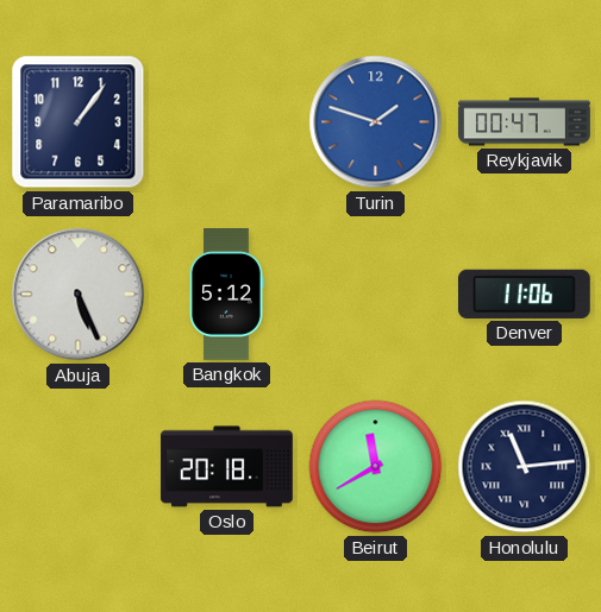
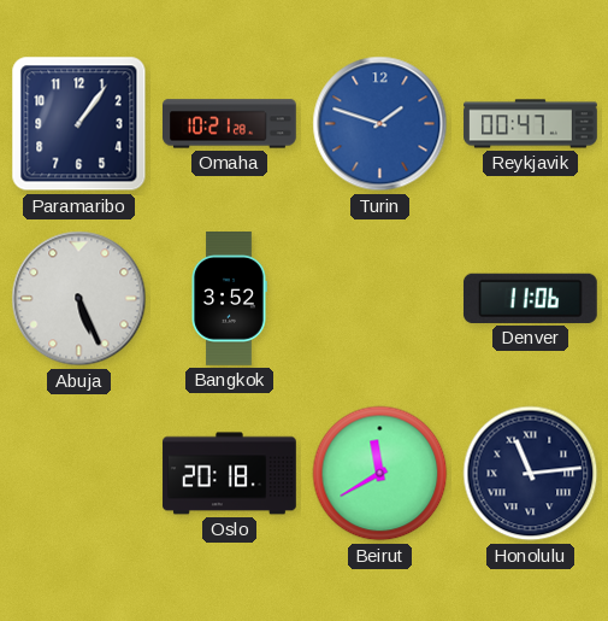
Omaha: none -> 10:21
Bangkok: 5:12 -> 3:52
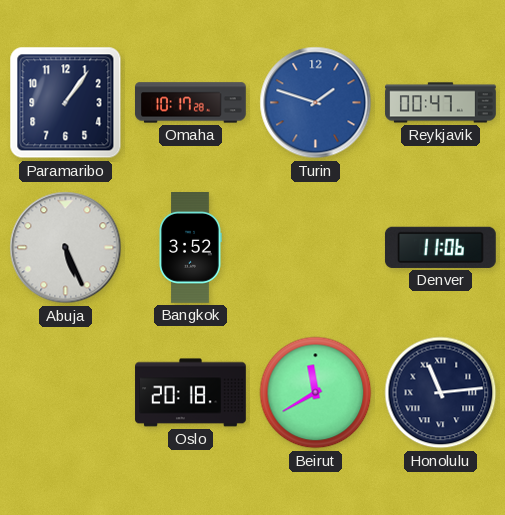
Omaha: 10:21 -> 10:17
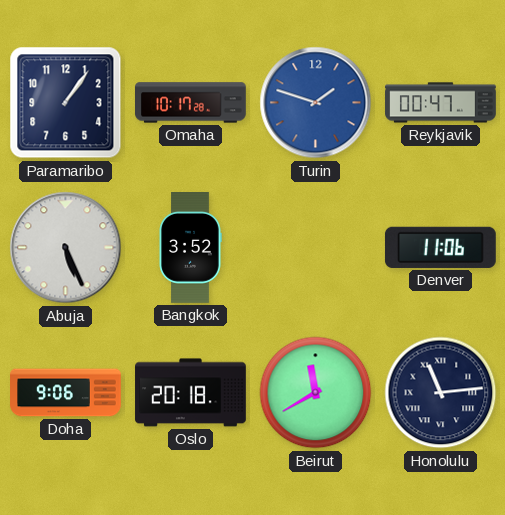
Doha: none -> 9:06
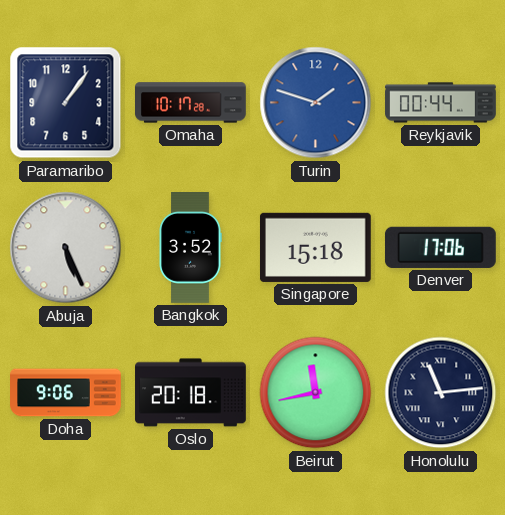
Reykjavik: 00:47 -> 00:44
Singapore: none -> 15:18
Denver: 11:06 -> 17:06
Beirut: 11:40 -> 11:43
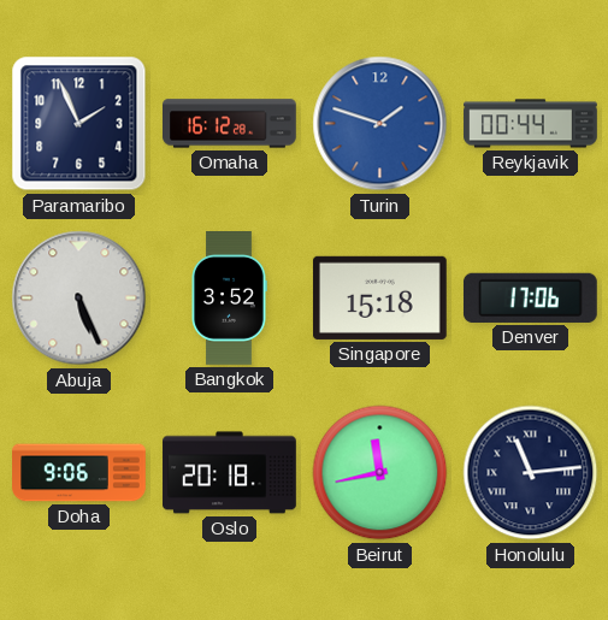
Paramaribo: 1:06 -> 1:56
Omaha: 10:17 -> 16:12
